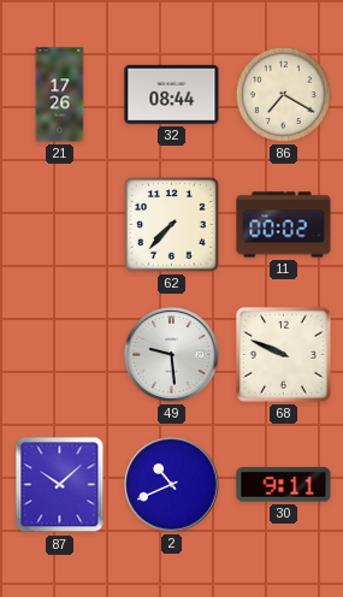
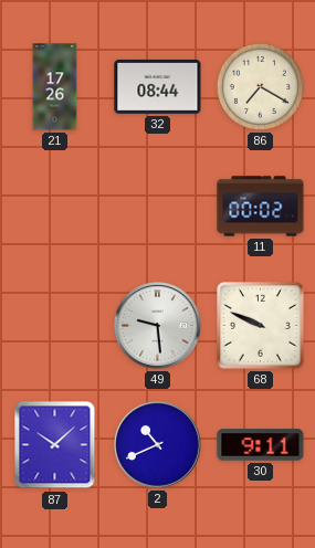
62: 7:37 -> none
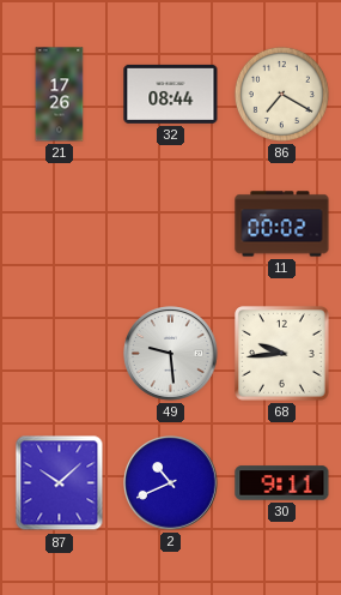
68: 9:49 -> 9:44
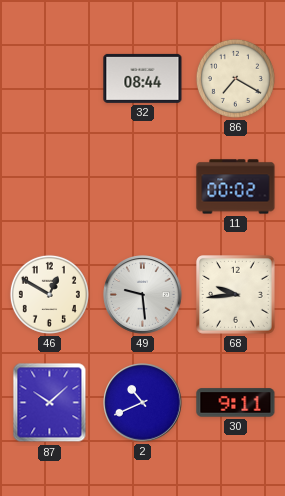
21: 17:26 -> none
46: none -> 12:50
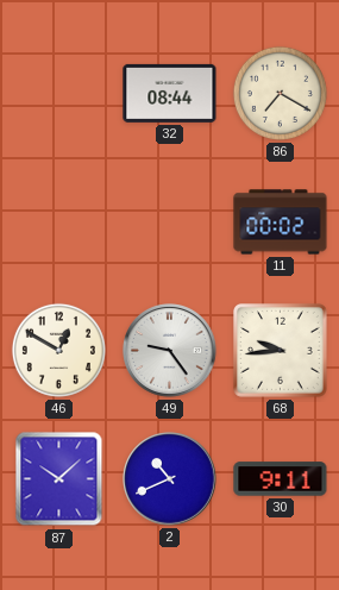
49: 9:29 -> 9:24
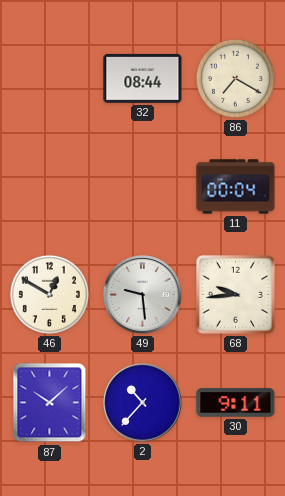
11: 00:02 -> 00:04
49: 9:24 -> 9:29
2: 10:41 -> 10:37
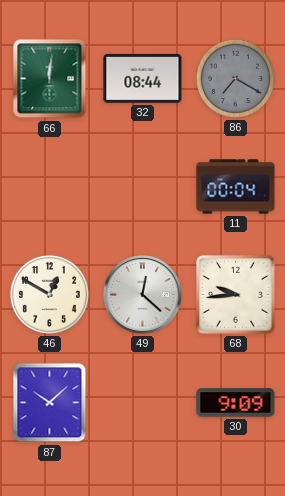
66: none -> 12:01
86 dial: cream -> grey
49: 9:29 -> 12:22
2: 10:37 -> none
30: 9:11 -> 9:09
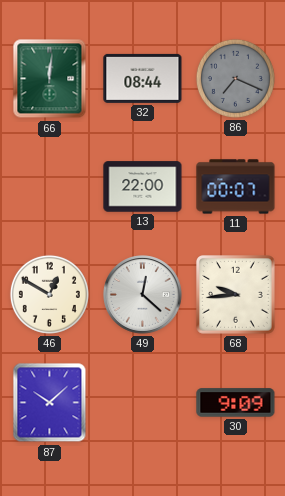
86: 7:20 -> 7:19
13: none -> 22:00
11: 00:04 -> 00:07
